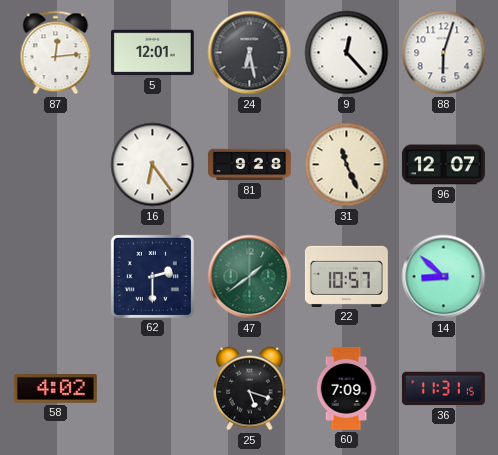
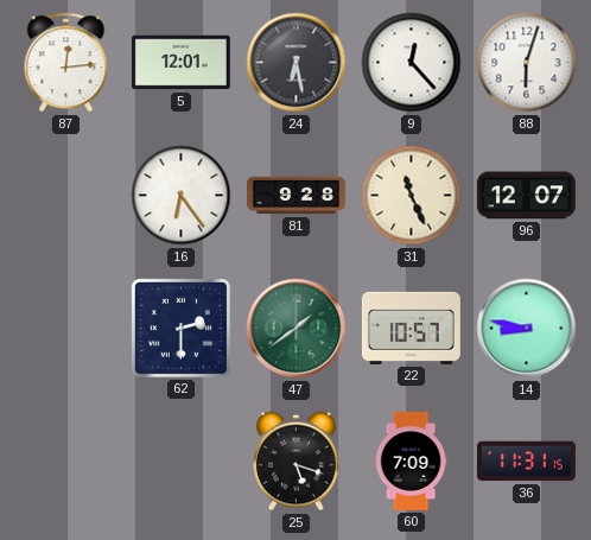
14: 8:52 -> 8:47
58: 4:02 -> none
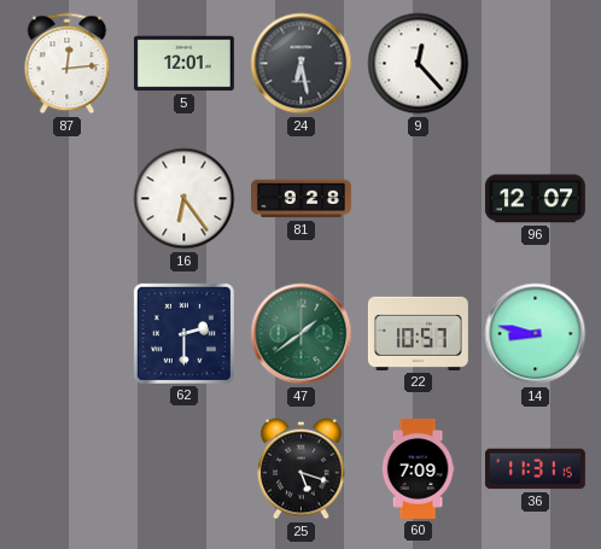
88: 6:03 -> none
31: 11:26 -> none
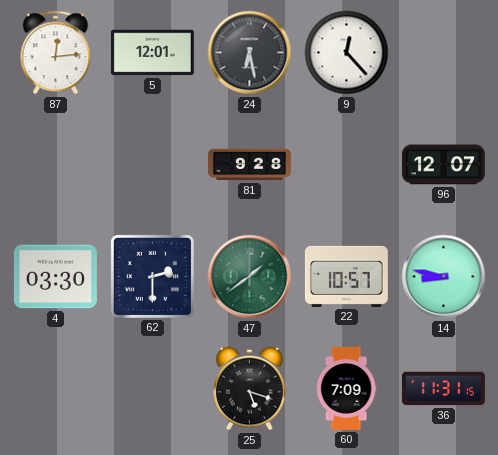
16: 6:24 -> none
4: none -> 03:30
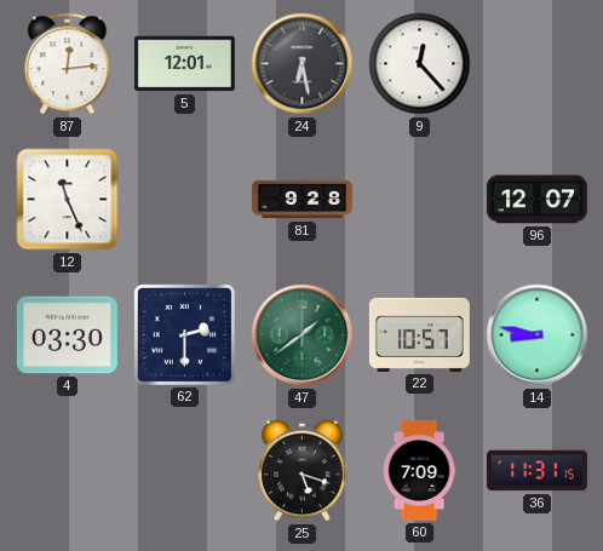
12: none -> 11:26
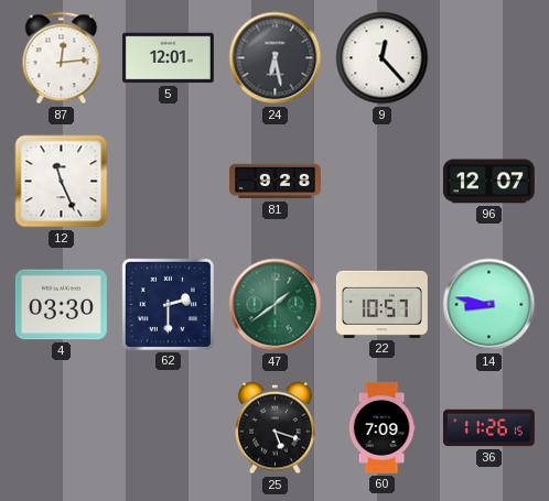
36: 11:31 -> 11:26
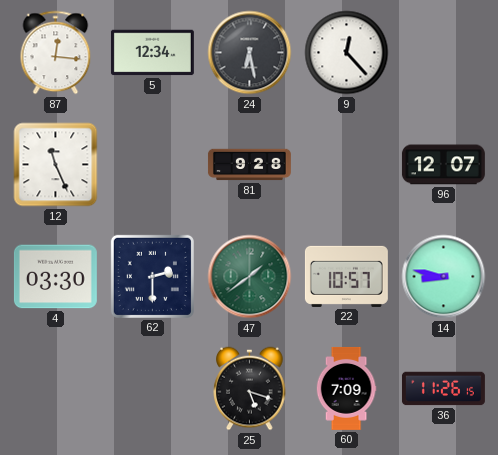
87: 12:14 -> 12:16
5: 12:01 -> 12:34
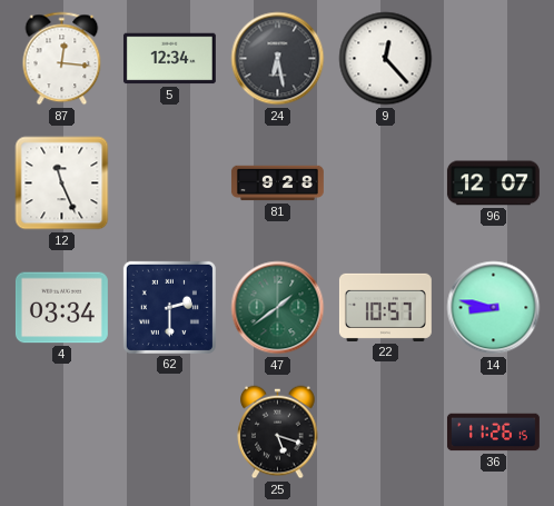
4: 03:30 -> 03:34
60: 7:09 -> none
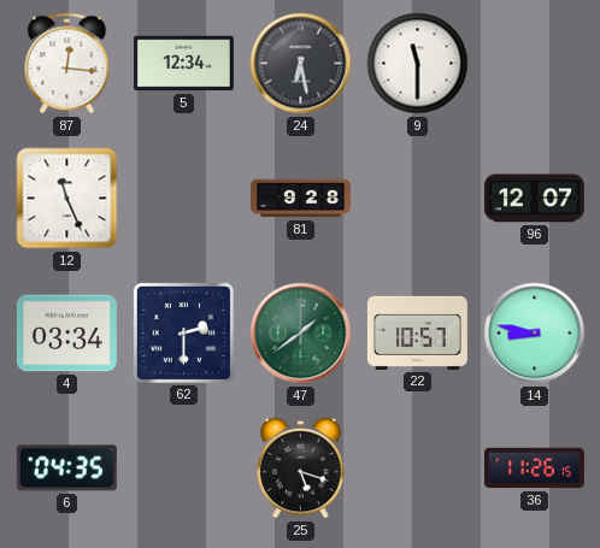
9: 12:23 -> 11:30
6: none -> 04:35
